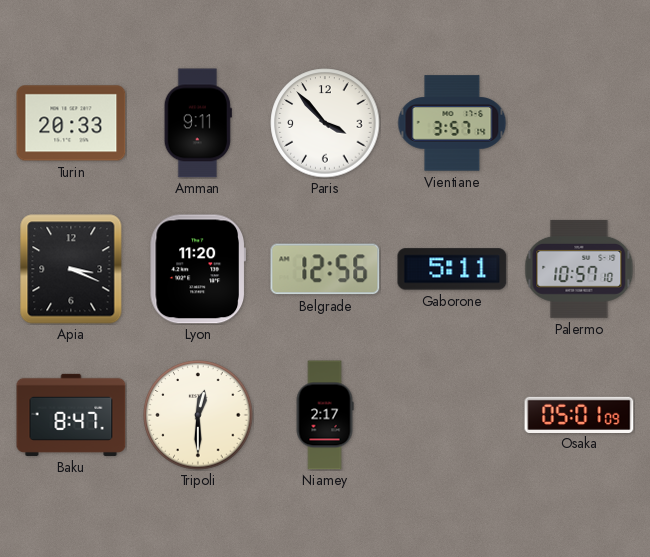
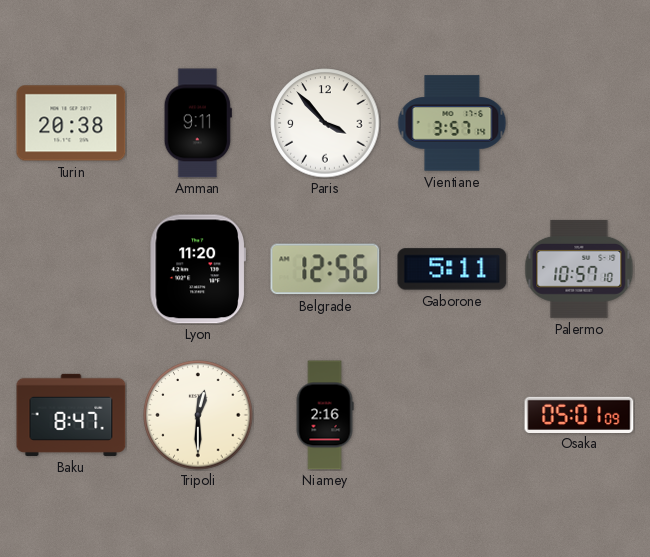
Turin: 20:33 -> 20:38
Apia: 3:19 -> none
Niamey: 2:17 -> 2:16
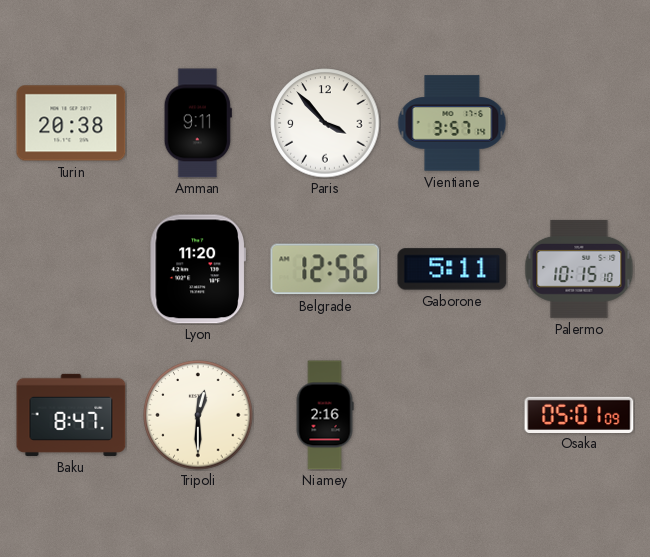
Palermo: 10:57 -> 10:15
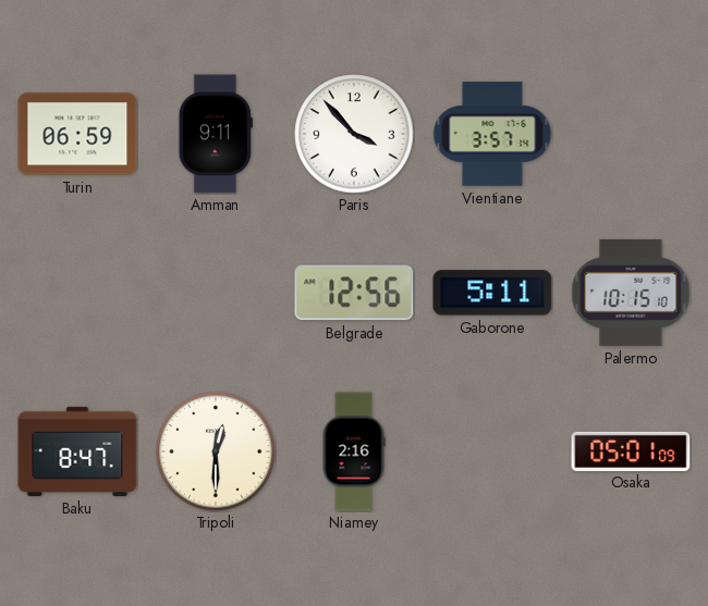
Turin: 20:38 -> 06:59
Lyon: 11:20 -> none
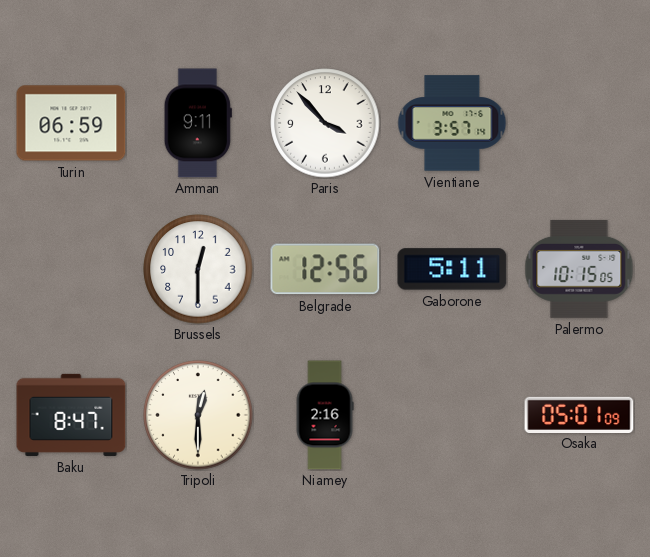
Brussels: none -> 12:30
Palermo: 10:15:10 -> 10:15:05
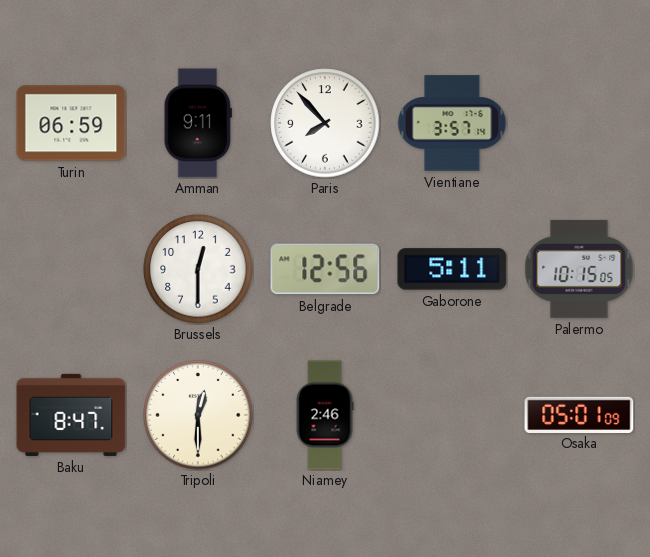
Paris: 3:53 -> 7:53
Niamey: 2:16 -> 2:46
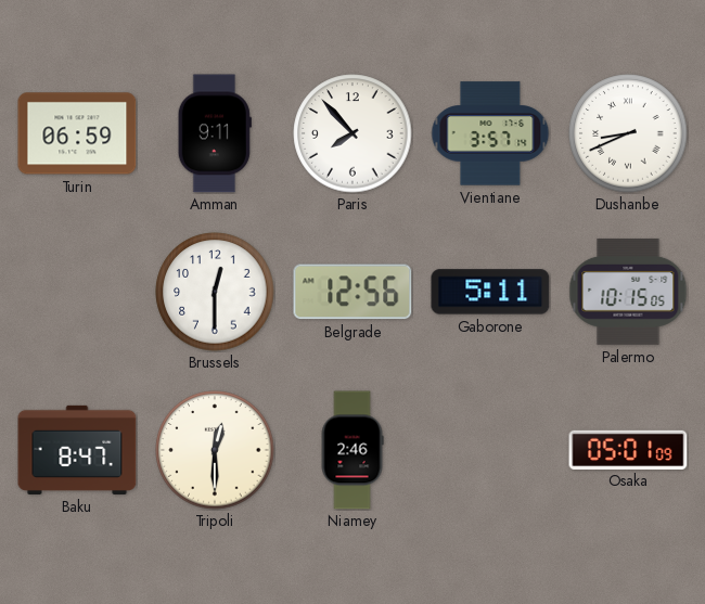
Dushanbe: none -> 8:41
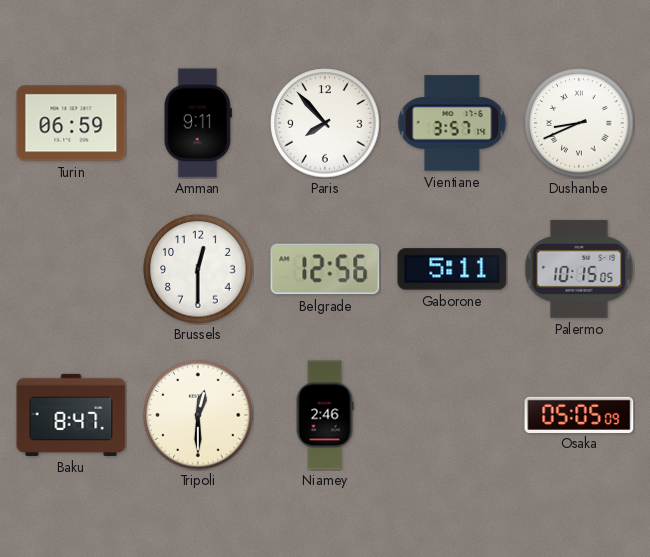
Osaka: 05:01 -> 05:05
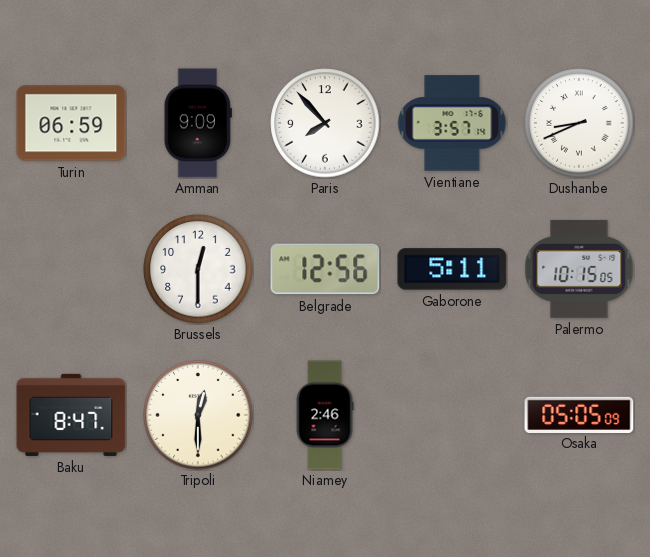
Amman: 9:11 -> 9:09
